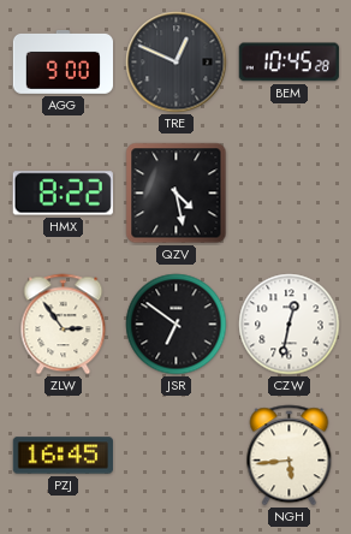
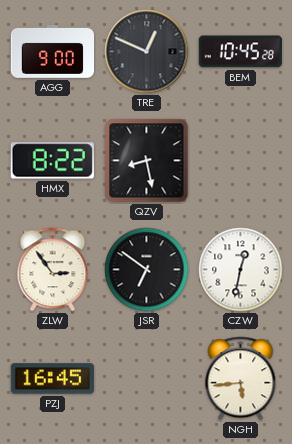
QZV: 4:28 -> 8:28
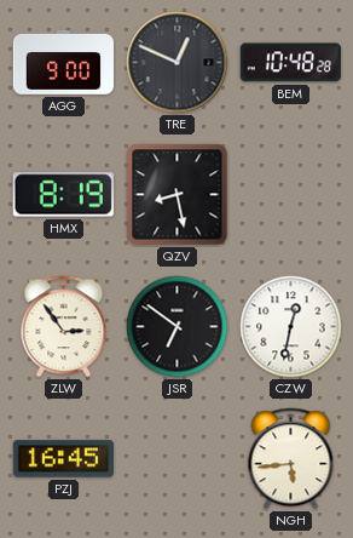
BEM: 10:45 -> 10:48
HMX: 8:22 -> 8:19
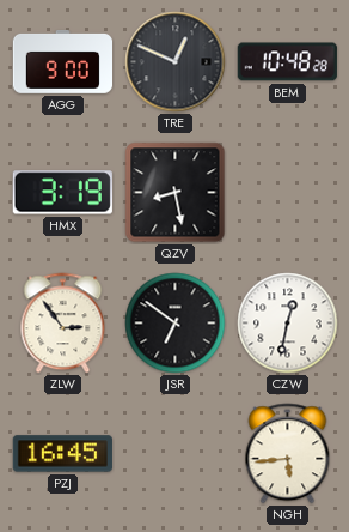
HMX: 8:19 -> 3:19
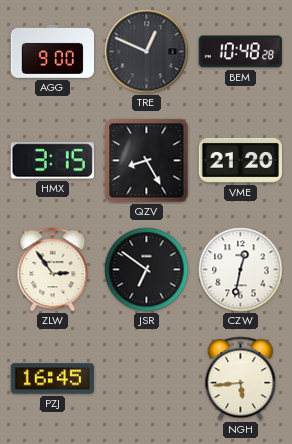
HMX: 3:19 -> 3:15
QZV: 8:28 -> 8:25
VME: none -> 21:20
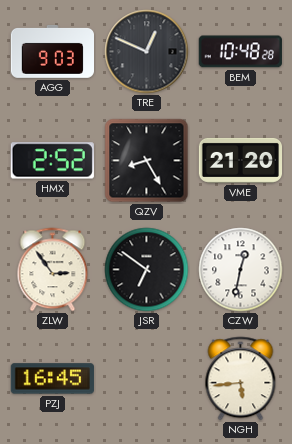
AGG: 9:00 -> 9:03
HMX: 3:15 -> 2:52
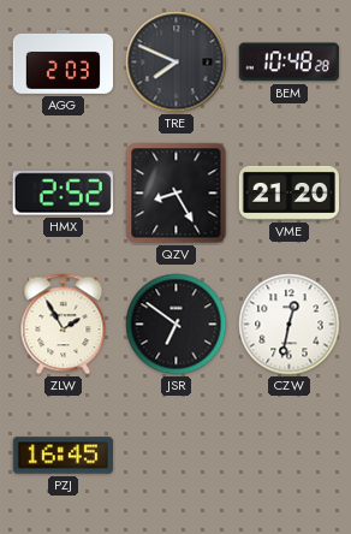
AGG: 9:03 -> 2:03
TRE: 12:49 -> 7:49
ZLW: 2:54 -> 1:55
NGH: 5:44 -> none
